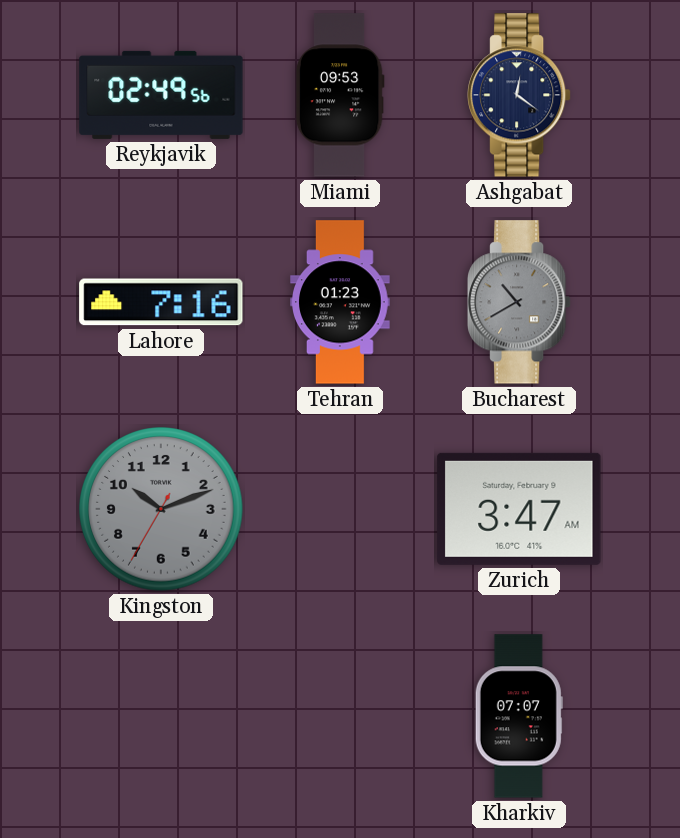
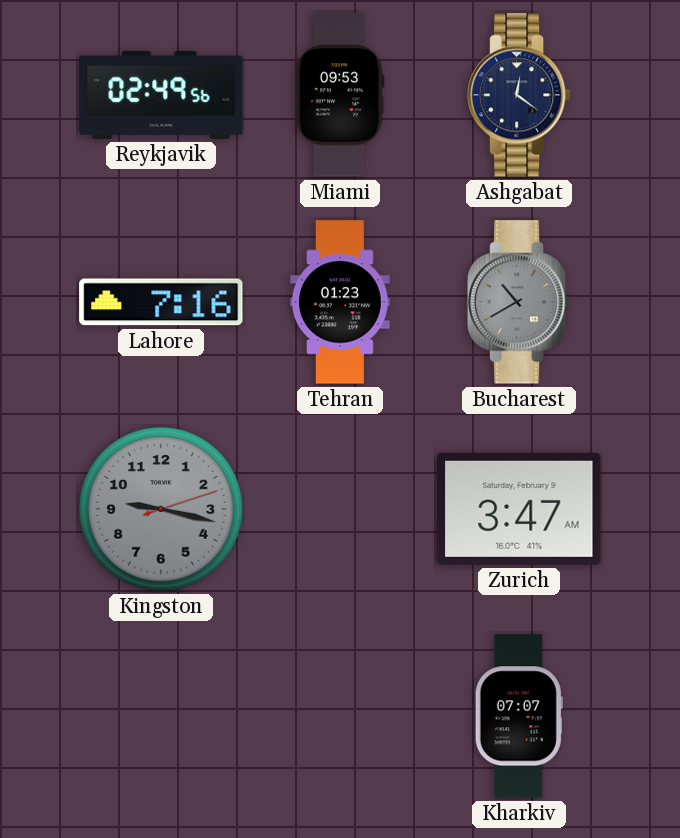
Kingston: 10:11 -> 9:17
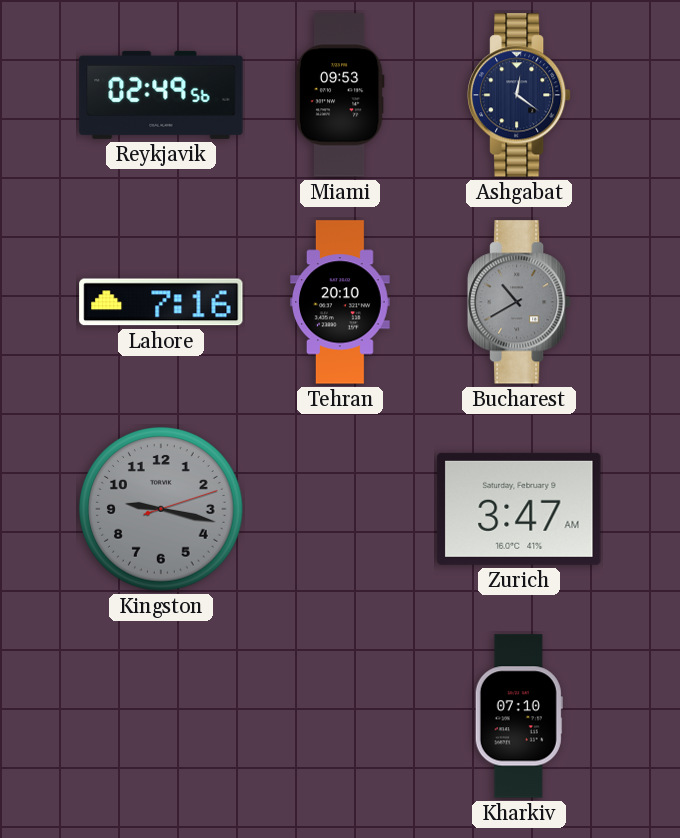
Tehran: 01:23 -> 20:10
Kharkiv: 07:07 -> 07:10
